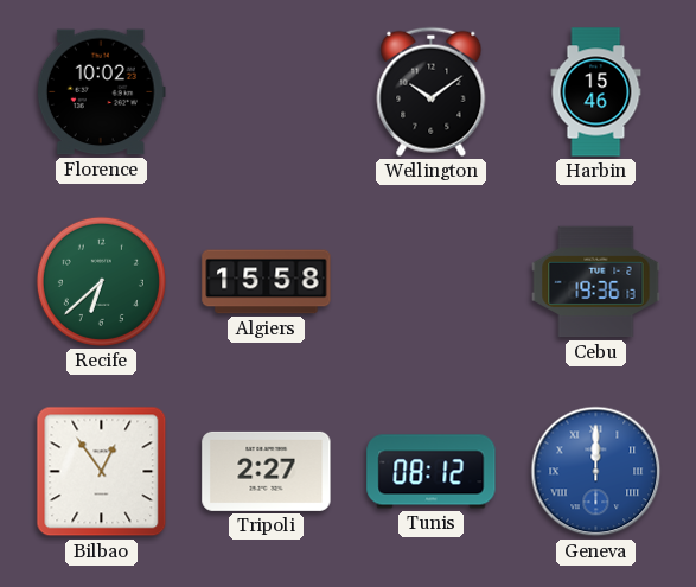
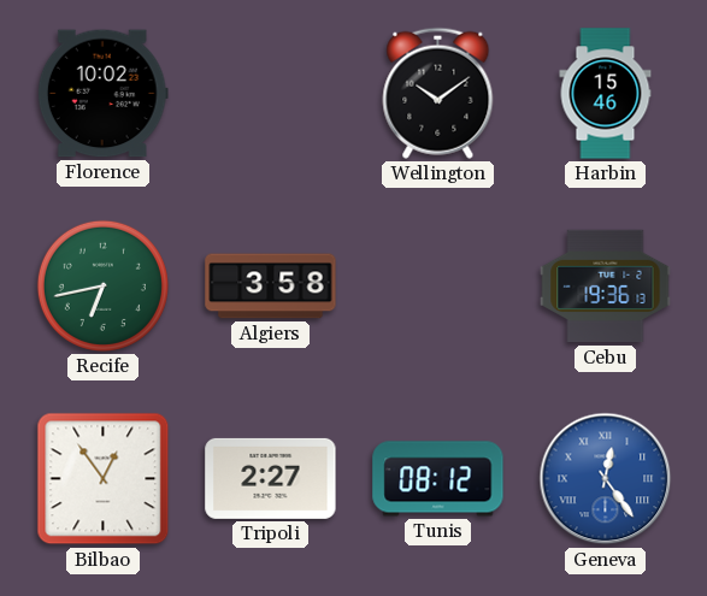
Recife: 6:38 -> 6:43
Algiers: 15:58 -> 3:58
Geneva: 12:00 -> 12:24
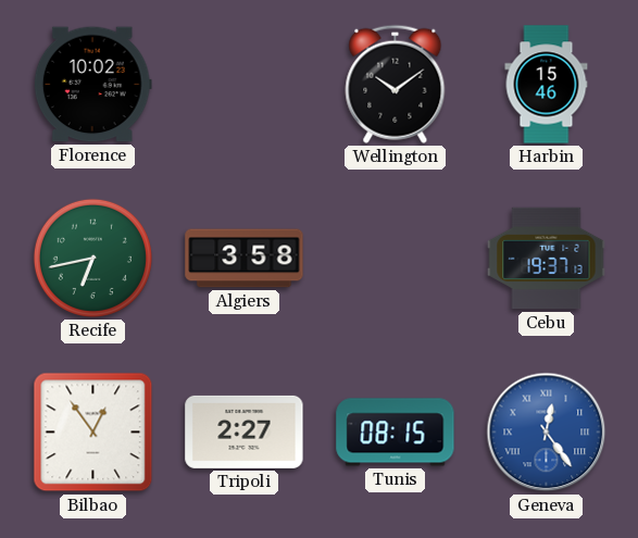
Cebu: 19:36 -> 19:37
Tunis: 08:12 -> 08:15
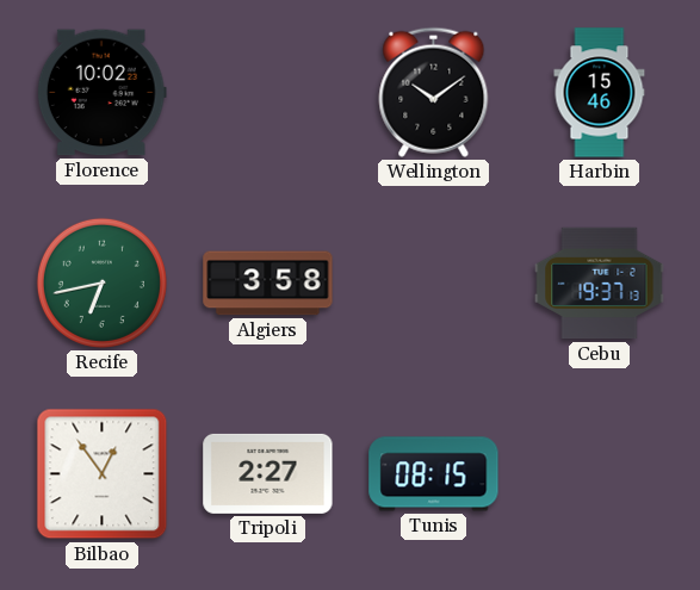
Geneva: 12:24 -> none
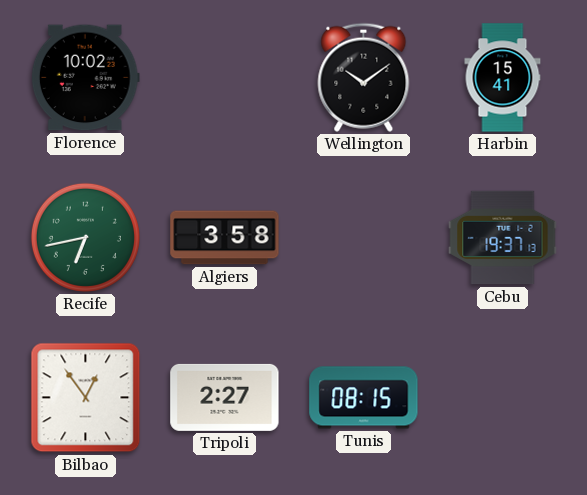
Harbin: 15:46 -> 15:41
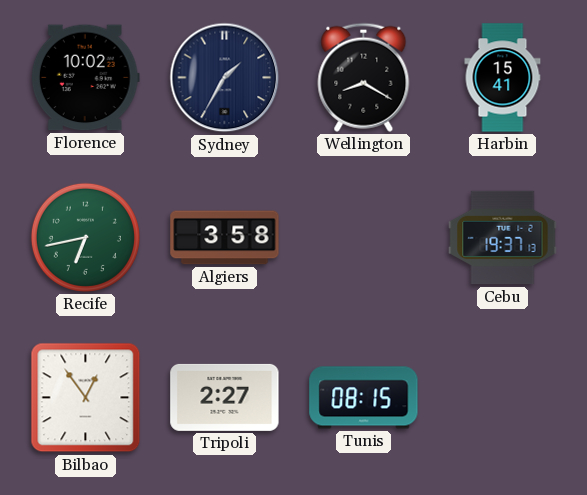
Sydney: none -> 1:35
Wellington: 10:09 -> 8:20
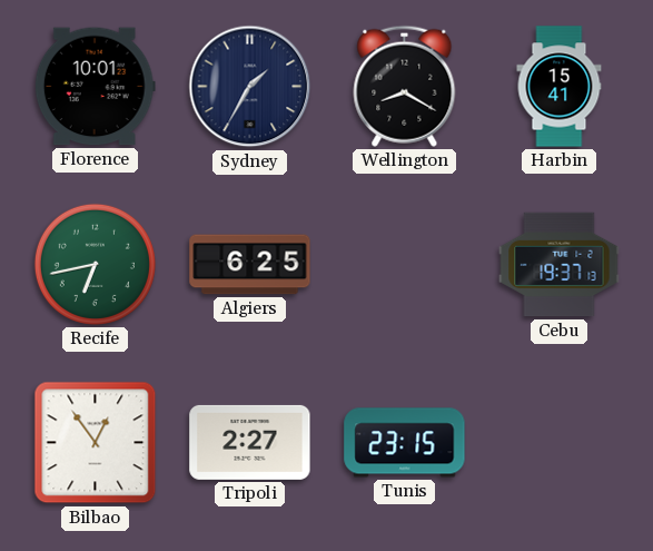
Florence: 10:02 -> 10:01
Algiers: 3:58 -> 6:25
Tunis: 08:15 -> 23:15
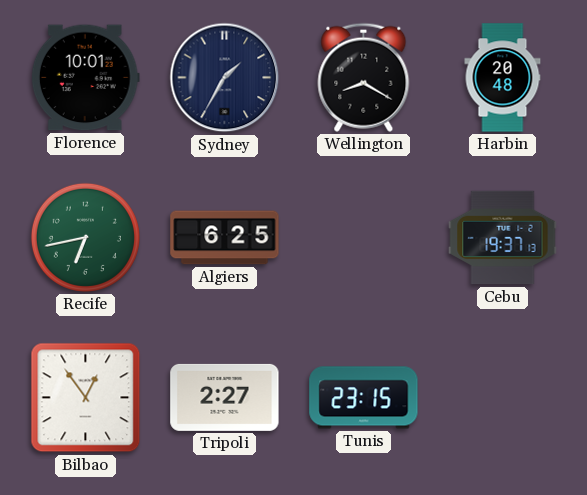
Harbin: 15:41 -> 20:48
